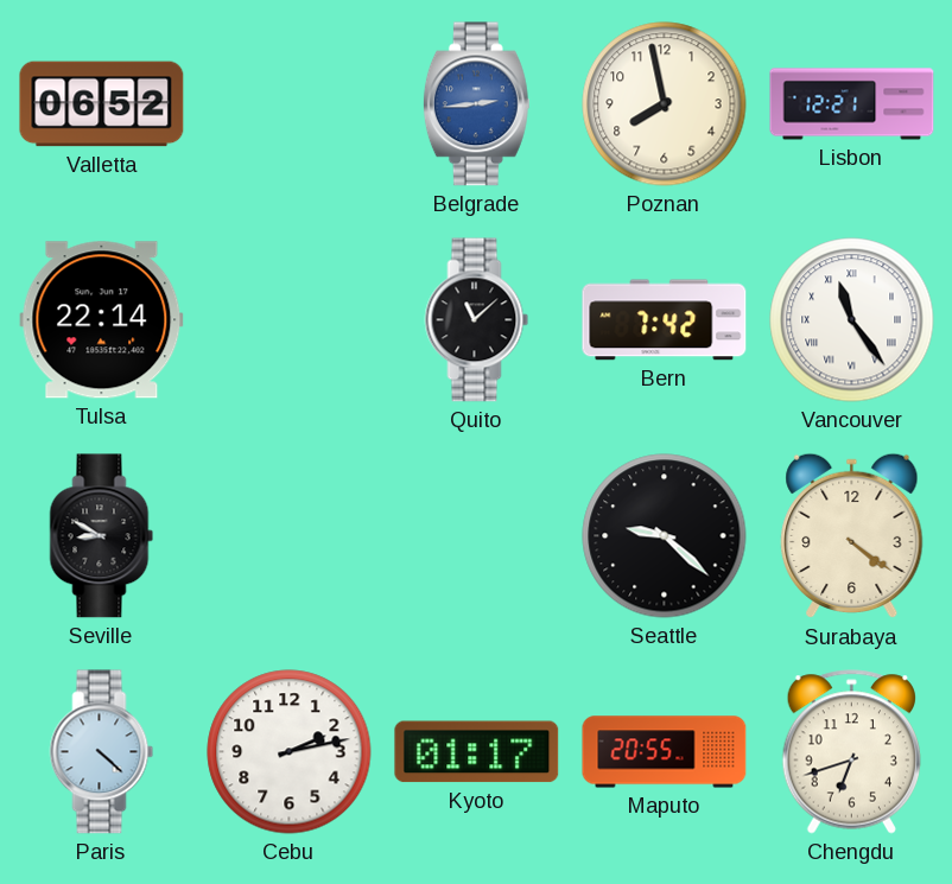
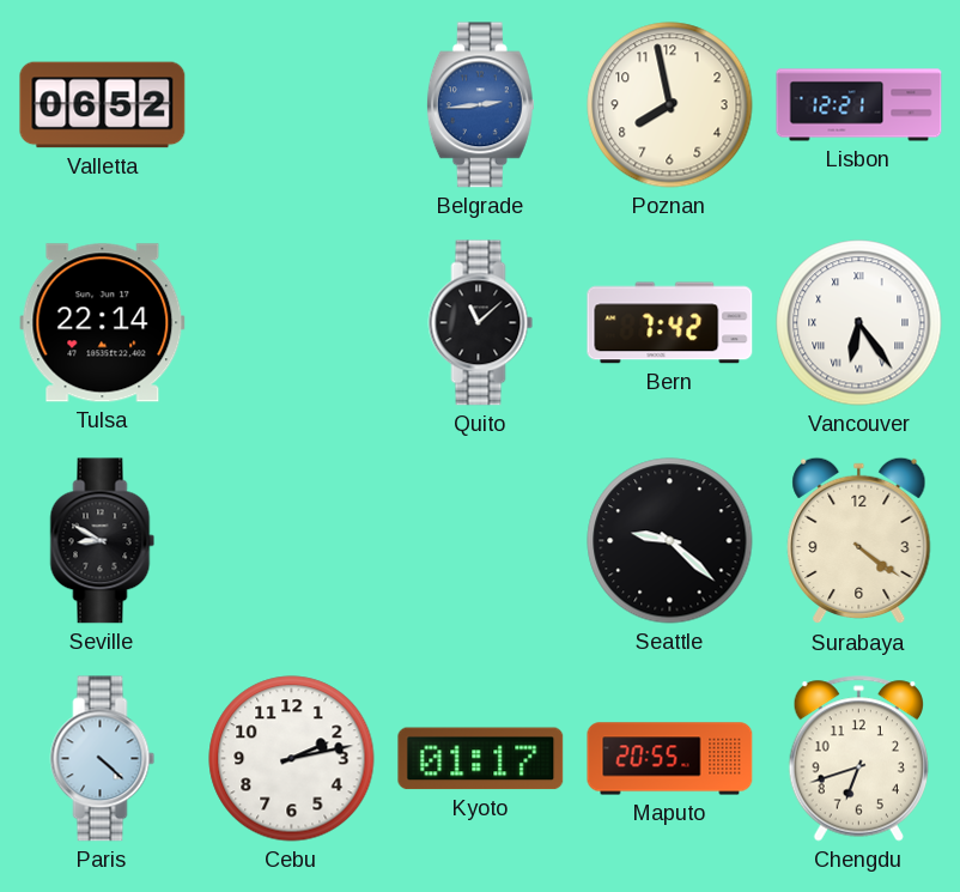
Vancouver: 11:24 -> 6:24
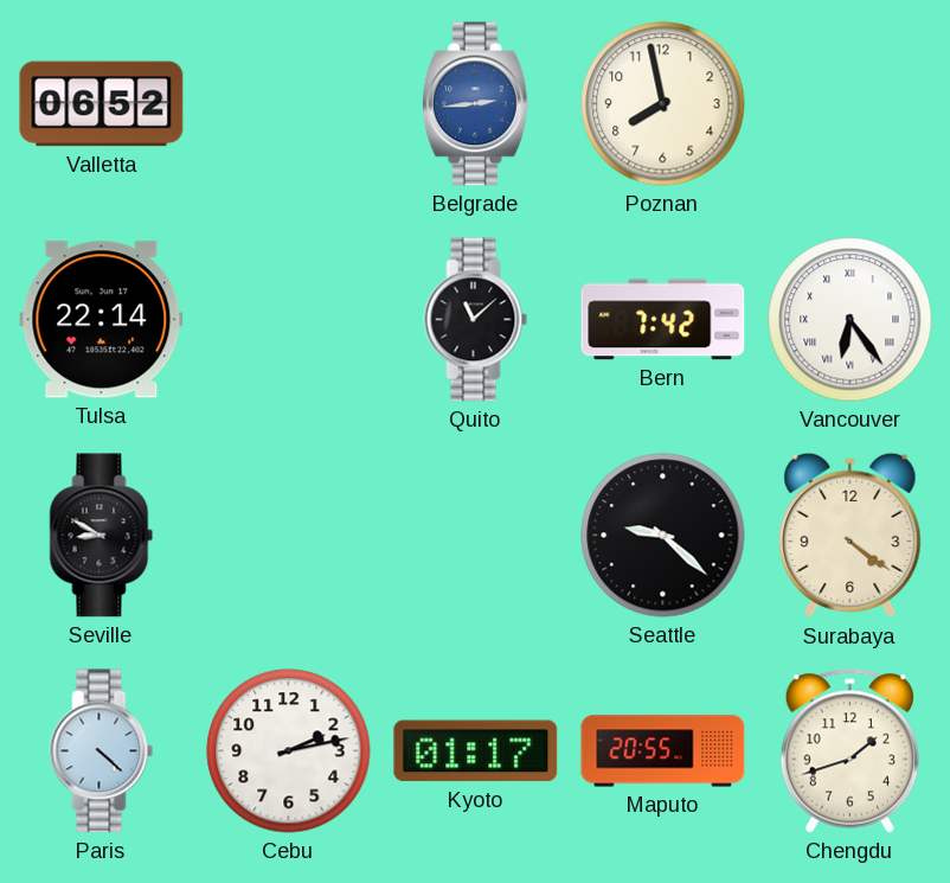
Lisbon: 12:21 -> none
Chengdu: 6:42 -> 1:42
